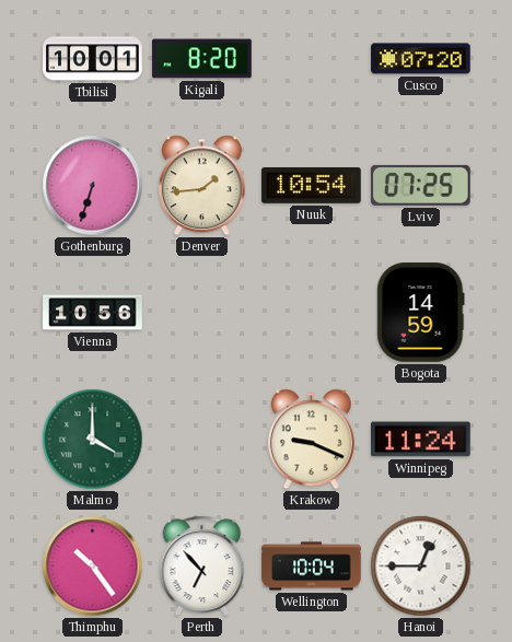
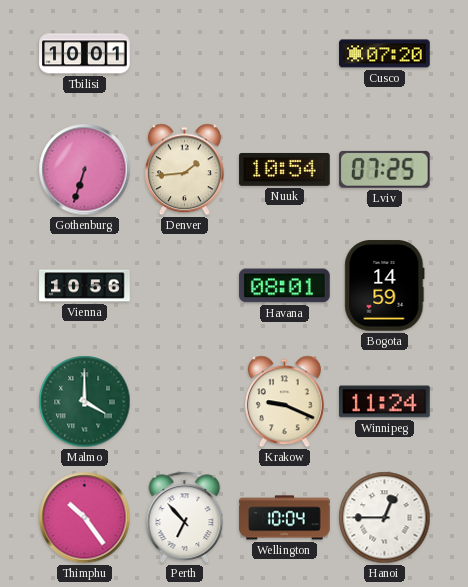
Kigali: 8:20 -> none
Havana: none -> 08:01
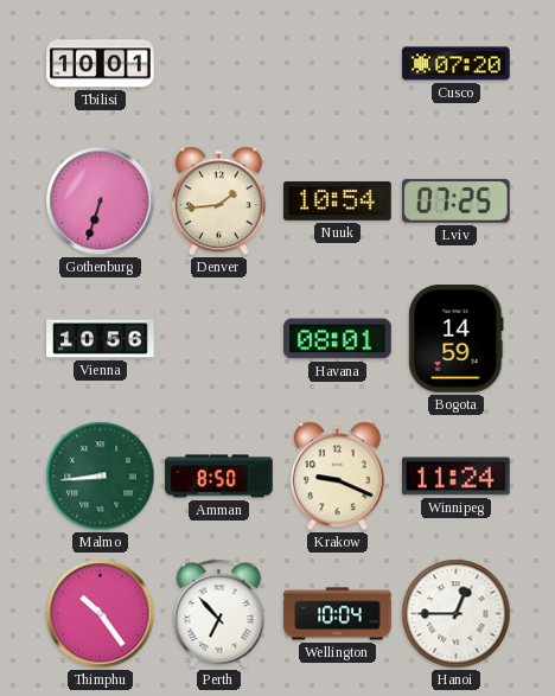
Malmo: 4:00 -> 8:44
Amman: none -> 8:50
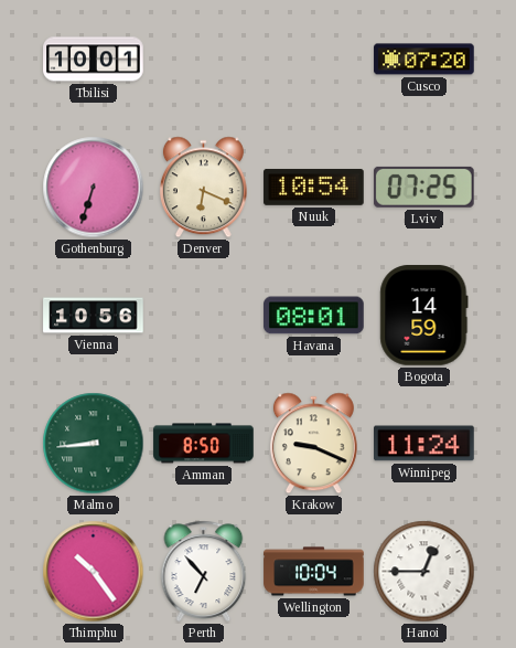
Denver: 1:44 -> 6:19
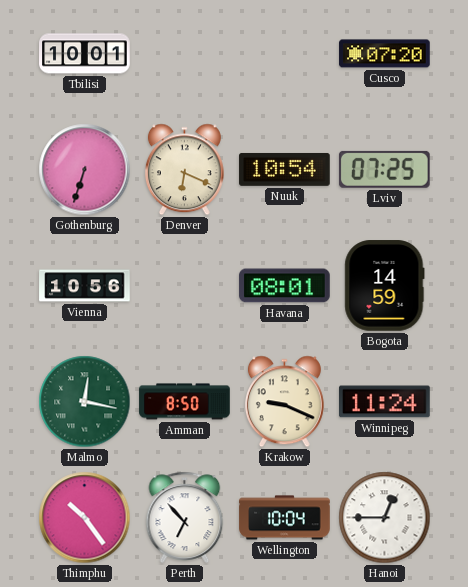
Malmo: 8:44 -> 12:17
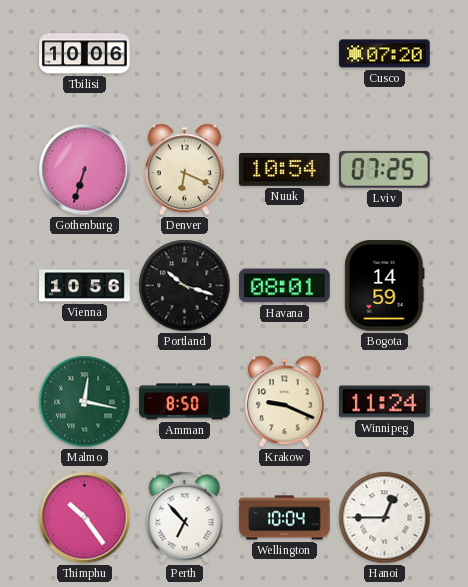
Tbilisi: 10:01 -> 10:06
Portland: none -> 10:18
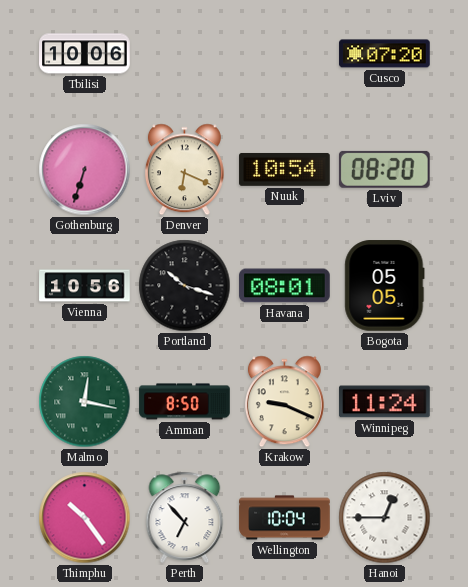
Lviv: 07:25 -> 08:20
Bogota: 14:59 -> 05:05
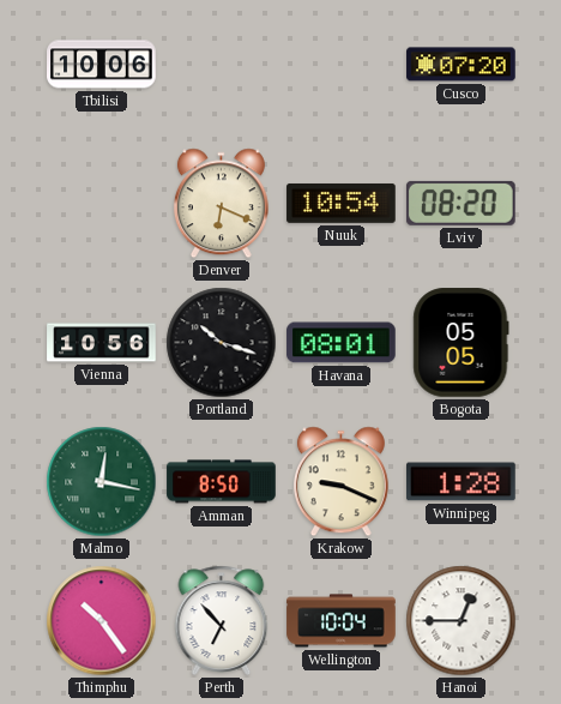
Gothenburg: 6:33 -> none
Winnipeg: 11:24 -> 1:28
